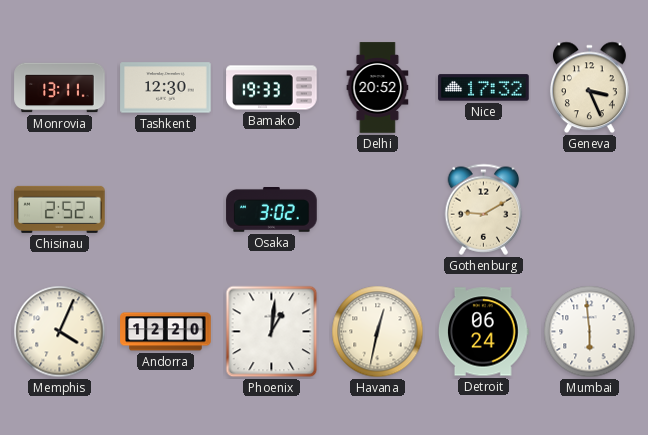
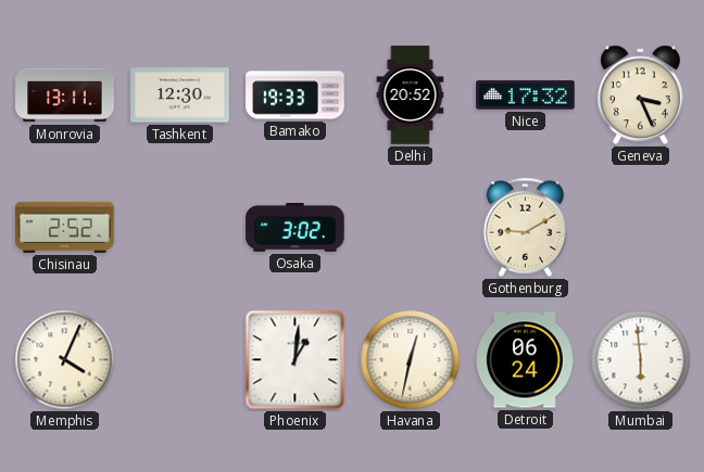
Andorra: 12:20 -> none
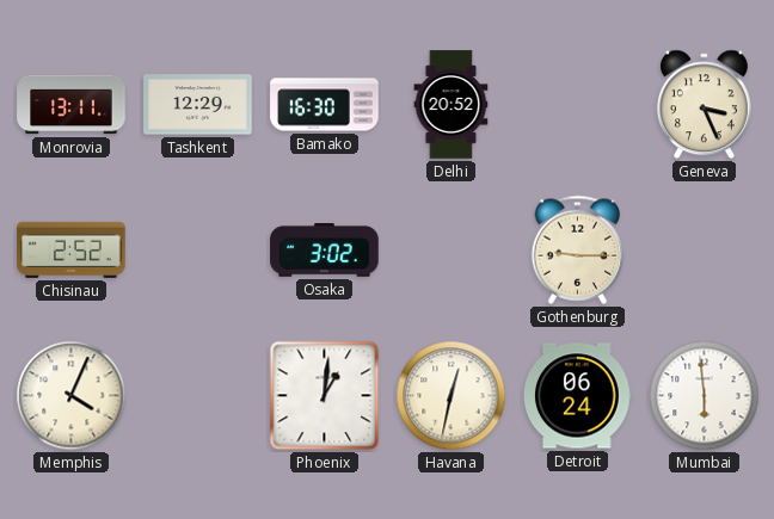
Tashkent: 12:30 -> 12:29
Bamako: 19:33 -> 16:30
Nice: 17:32 -> none
Gothenburg: 9:10 -> 9:15
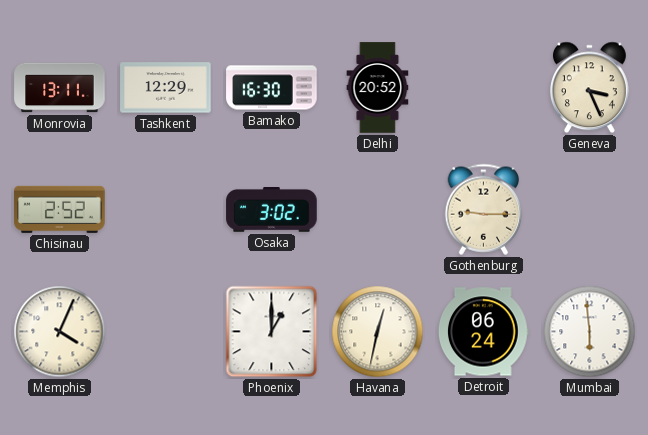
Phoenix: 1:01 -> 1:00
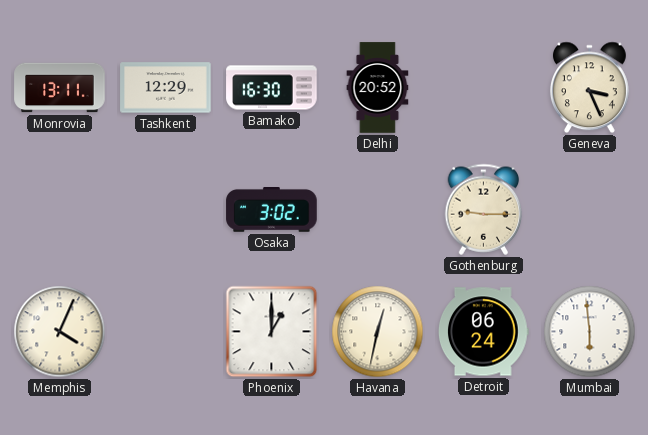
Chisinau: 2:52 -> none
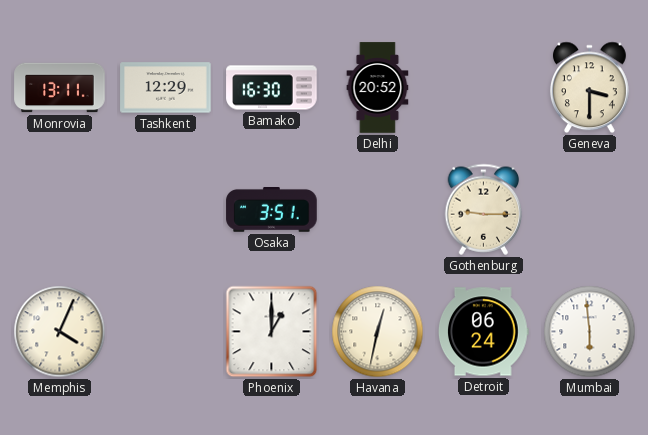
Geneva: 3:26 -> 3:30
Osaka: 3:02 -> 3:51
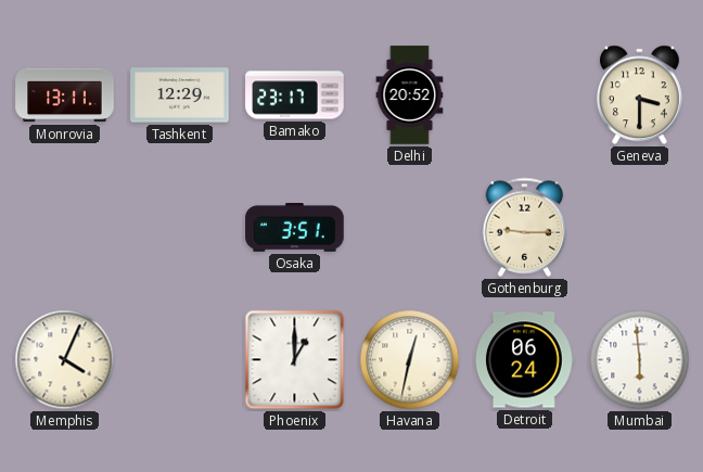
Bamako: 16:30 -> 23:17
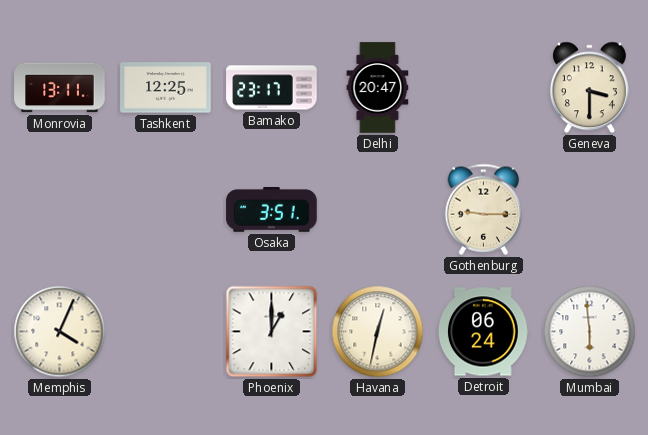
Tashkent: 12:29 -> 12:25
Delhi: 20:52 -> 20:47
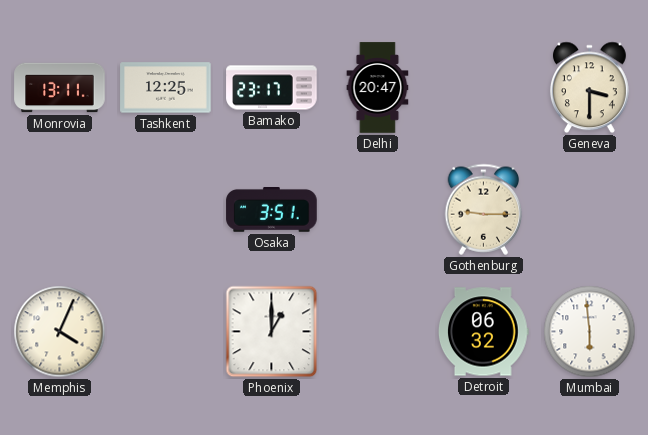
Havana: 12:32 -> none
Detroit: 06:24 -> 06:32
